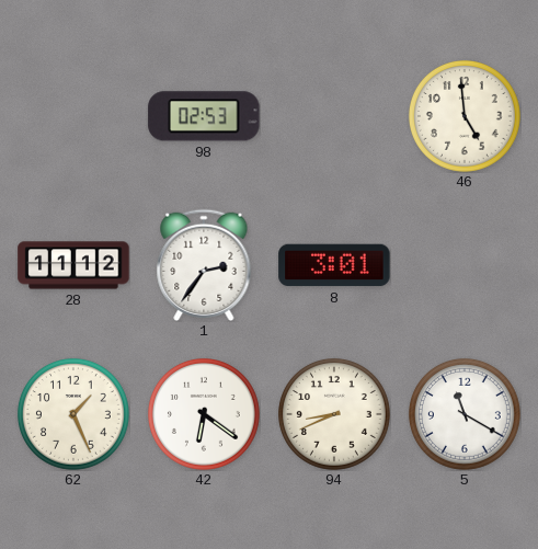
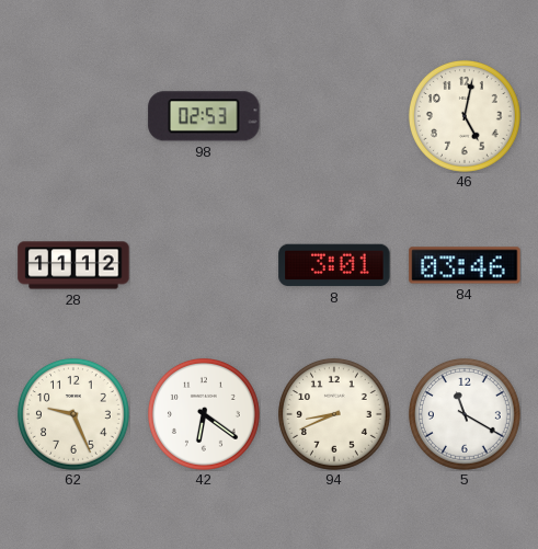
46: 4:59 -> 5:02
1: 2:36 -> none
84: none -> 03:46
62: 1:26 -> 9:26
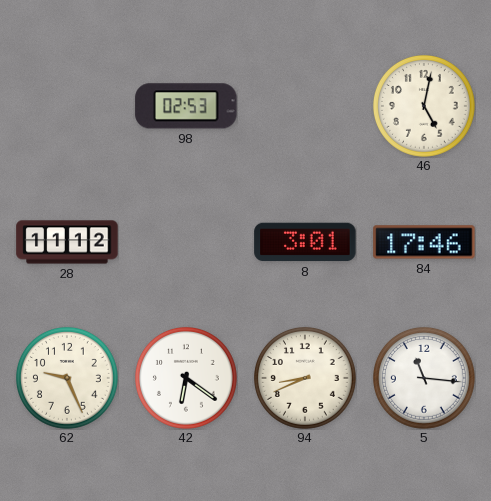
84: 03:46 -> 17:46
5: 11:20 -> 11:16
